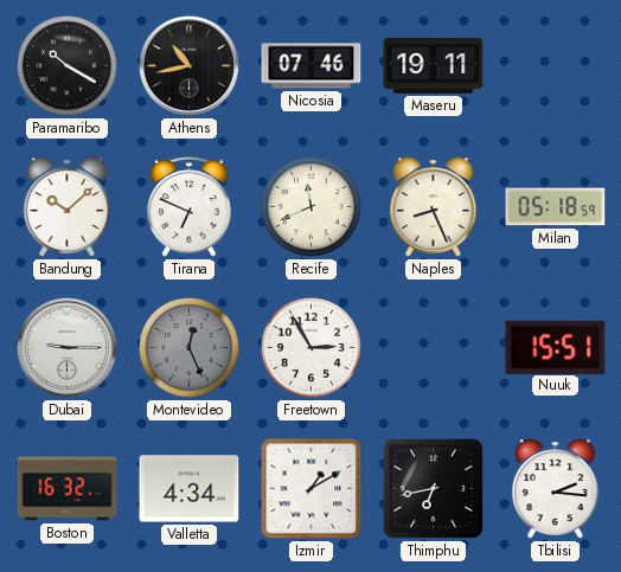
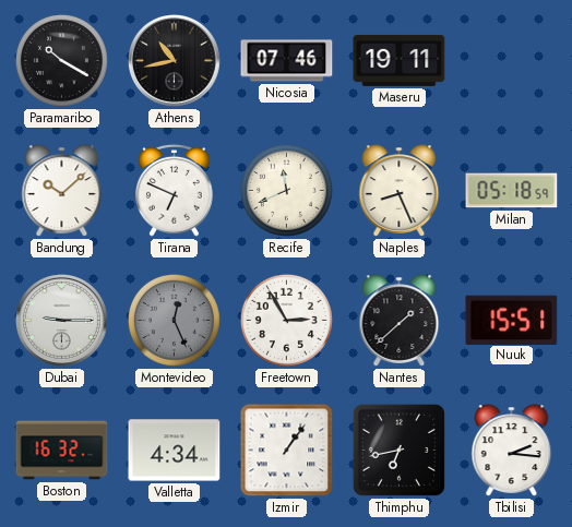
Nantes: none -> 1:38
Izmir: 1:10 -> 1:06
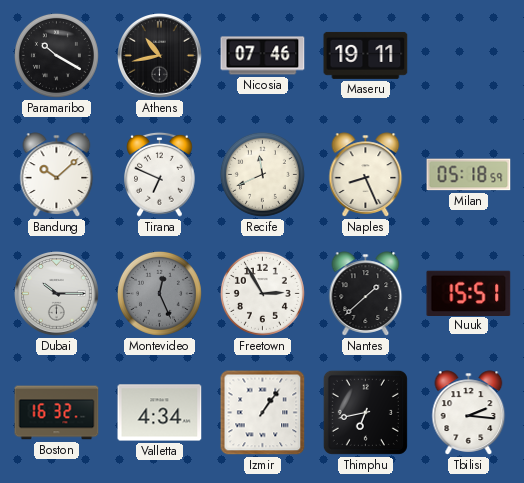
Dubai: 9:15 -> 10:15
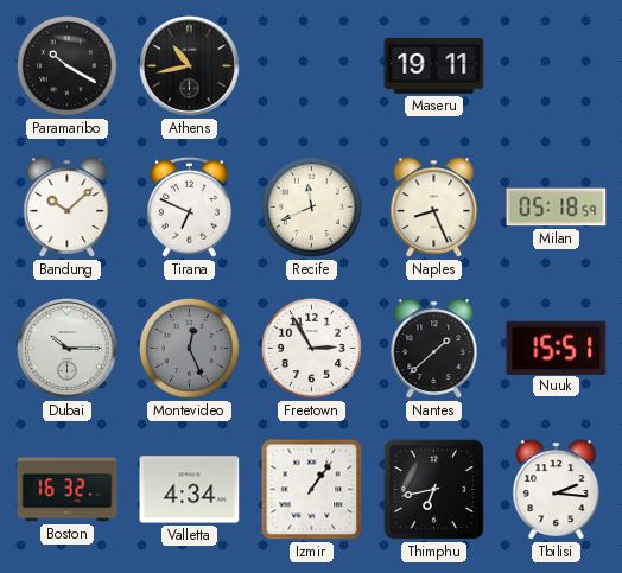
Nicosia: 07:46 -> none
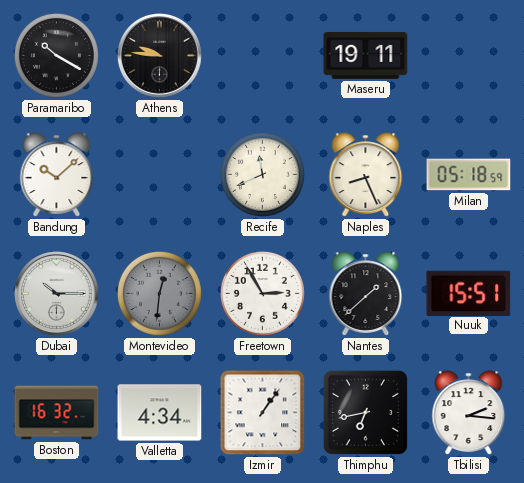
Athens: 10:43 -> 9:46
Tirana: 6:49 -> none
Montevideo: 12:26 -> 12:31
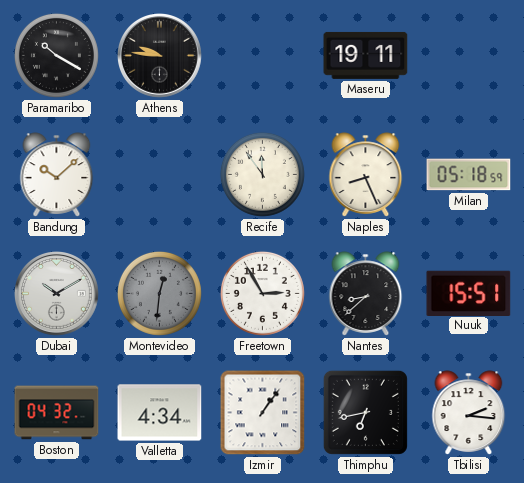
Recife: 11:41 -> 11:54
Dubai: 10:15 -> 10:10
Nantes: 1:38 -> 8:38
Boston: 16:32 -> 04:32
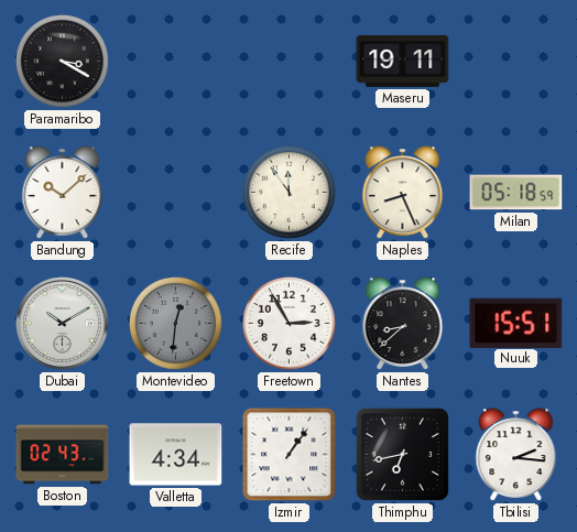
Paramaribo: 10:20 -> 3:20
Athens: 9:46 -> none
Boston: 04:32 -> 02:43
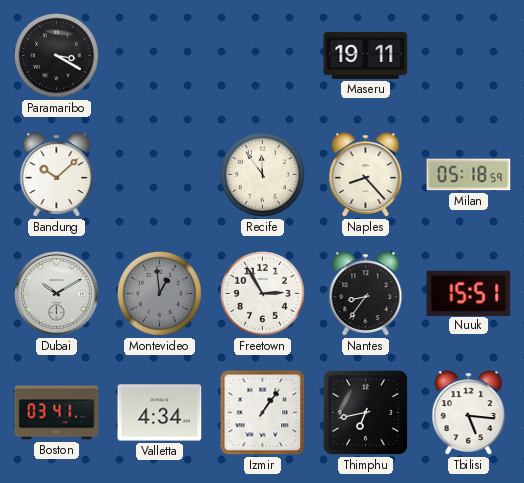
Naples: 8:26 -> 8:23
Montevideo: 12:31 -> 12:59
Nantes: 8:38 -> 8:36
Boston: 02:43 -> 03:41
Tbilisi: 2:16 -> 5:16
